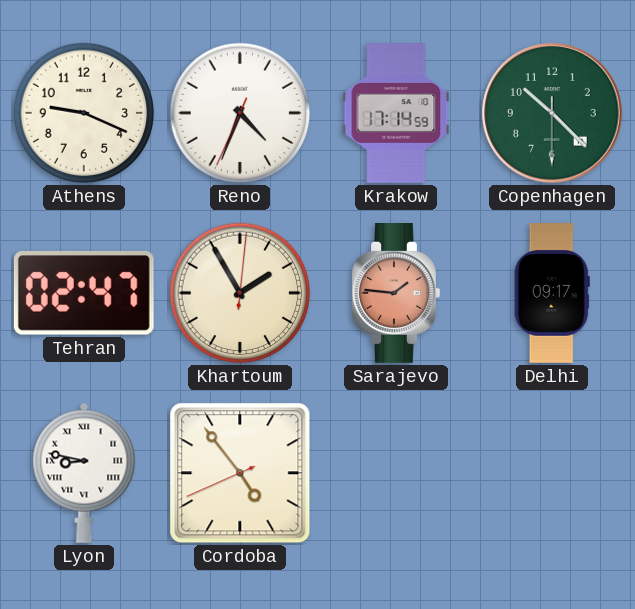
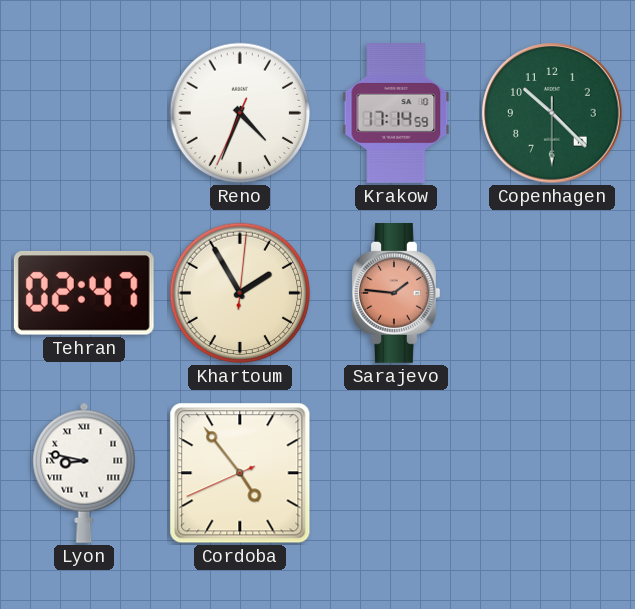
Athens: 9:19 -> none
Delhi: 09:17 -> none
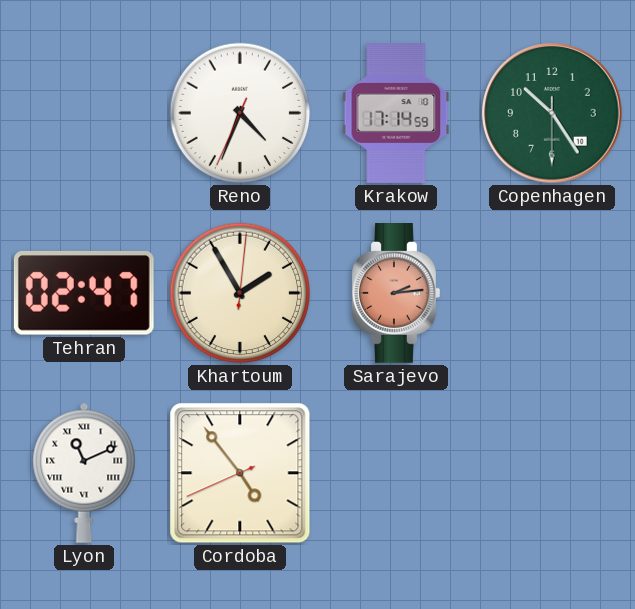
Copenhagen: 10:22 -> 10:24
Sarajevo: 1:46 -> 2:14
Lyon: 8:47 -> 11:11
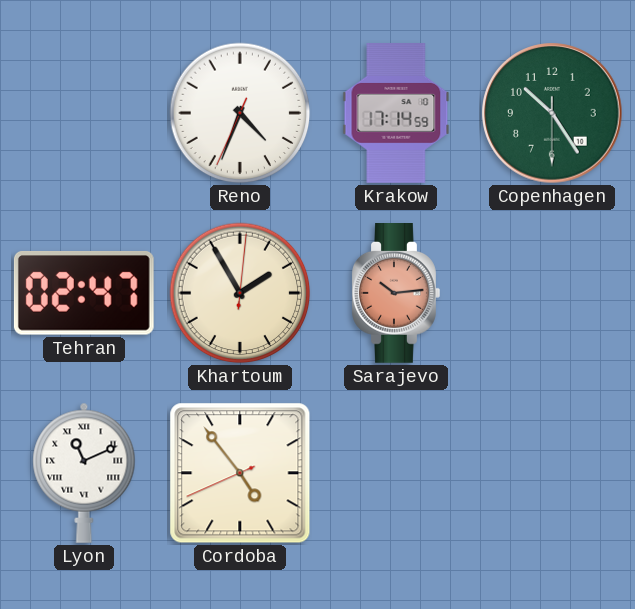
Sarajevo: 2:14 -> 10:14
